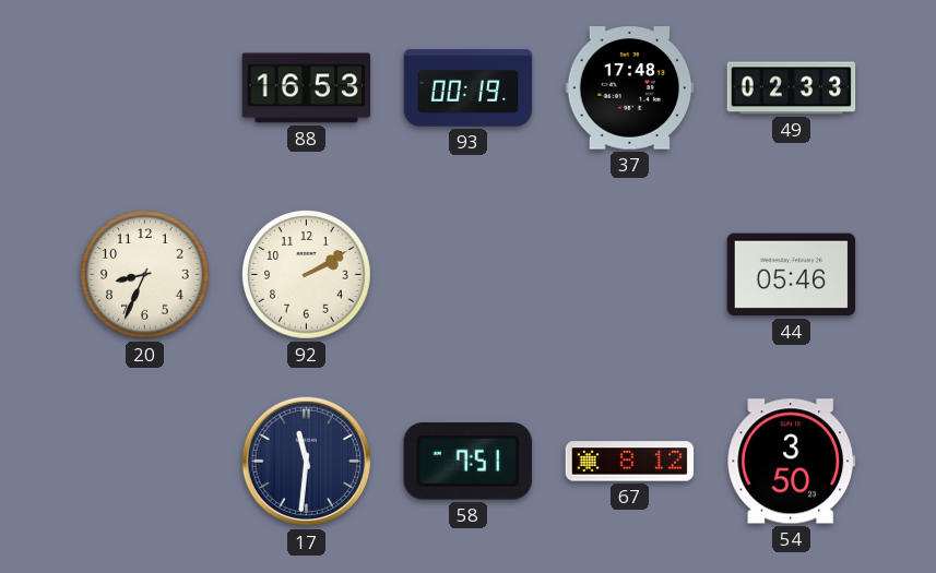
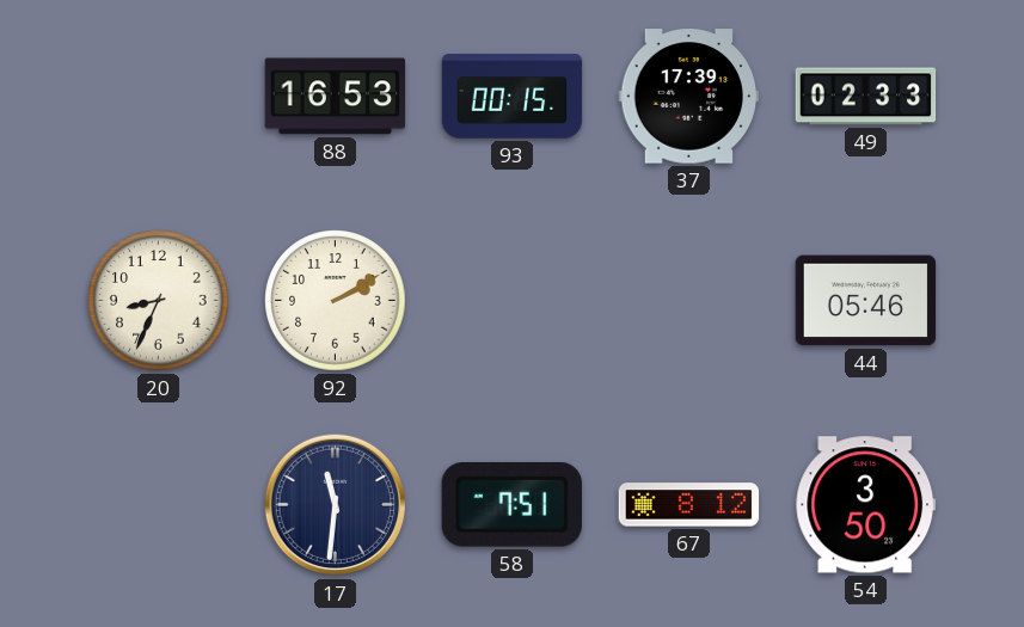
93: 00:19 -> 00:15
37: 17:48 -> 17:39
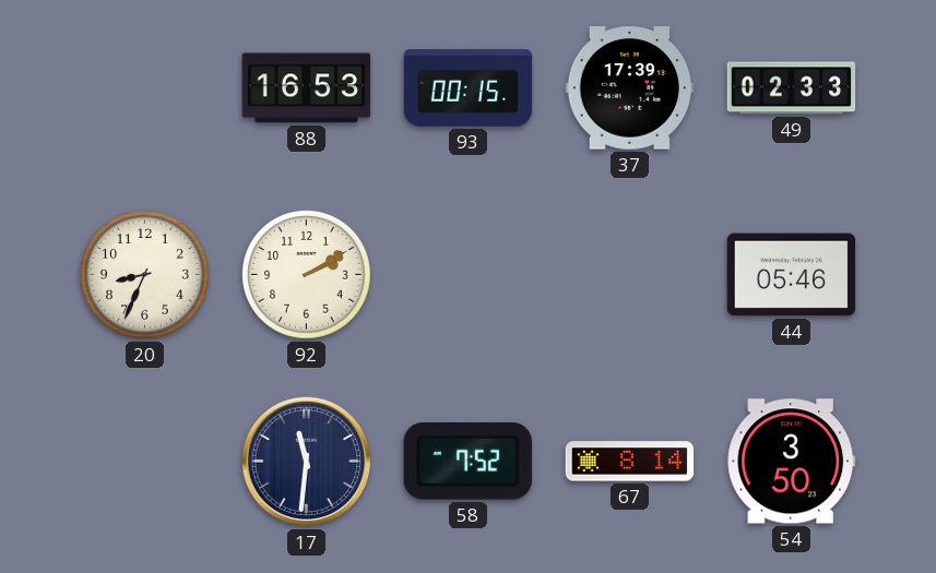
58: 7:51 -> 7:52
67: 8:12 -> 8:14
